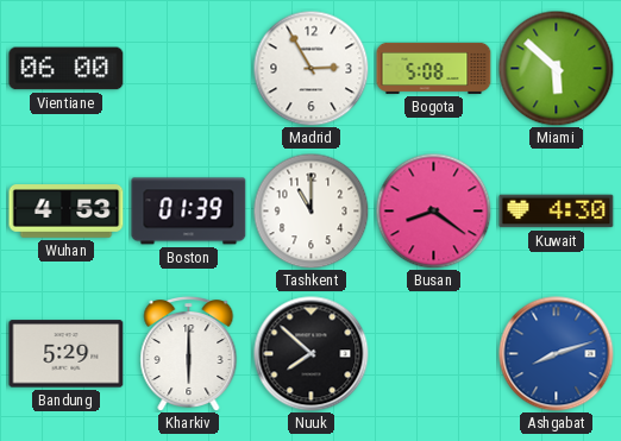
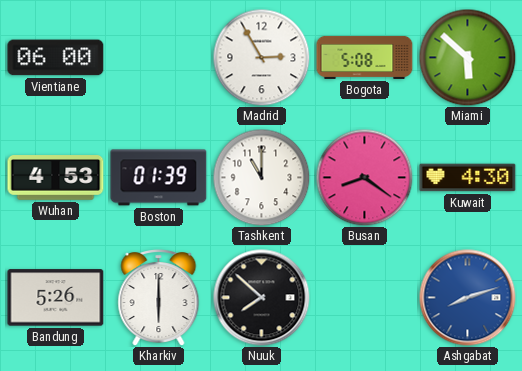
Bandung: 5:29 -> 5:26
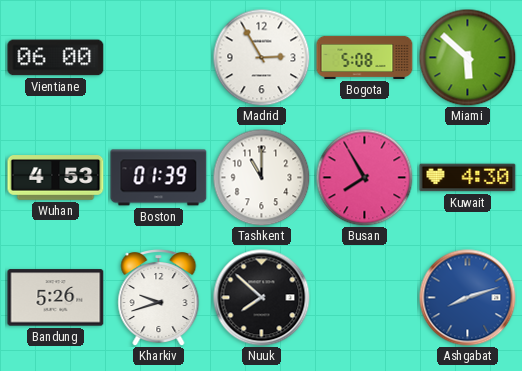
Busan: 8:21 -> 7:55
Kharkiv: 6:00 -> 9:42
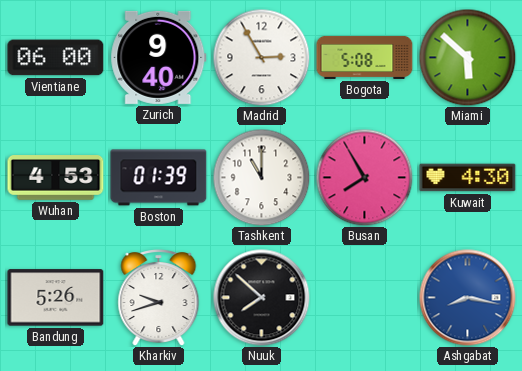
Zurich: none -> 9:40
Ashgabat: 8:12 -> 8:17
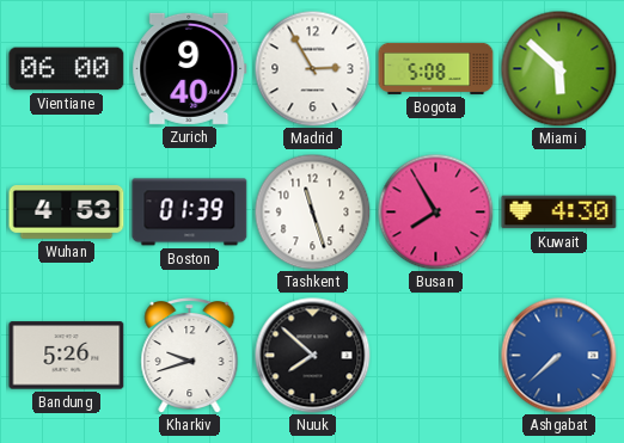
Tashkent: 11:00 -> 11:27
Ashgabat: 8:17 -> 7:38
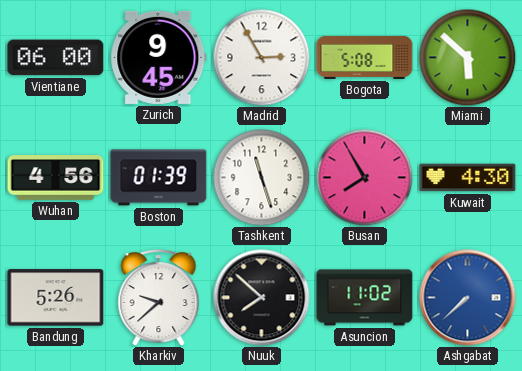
Zurich: 9:40 -> 9:45
Wuhan: 4:53 -> 4:56
Kharkiv: 9:42 -> 9:38
Asuncion: none -> 11:02
